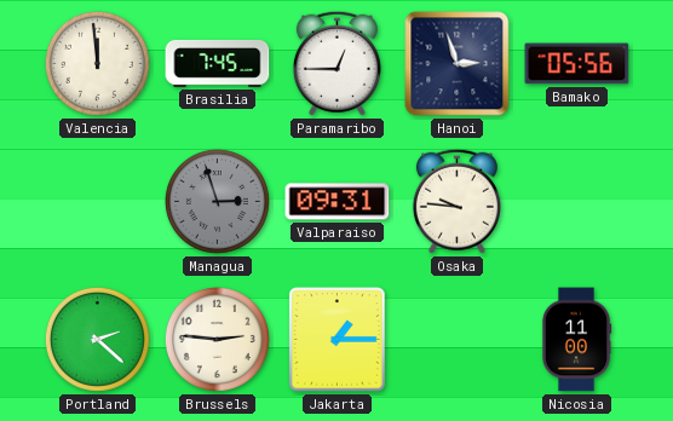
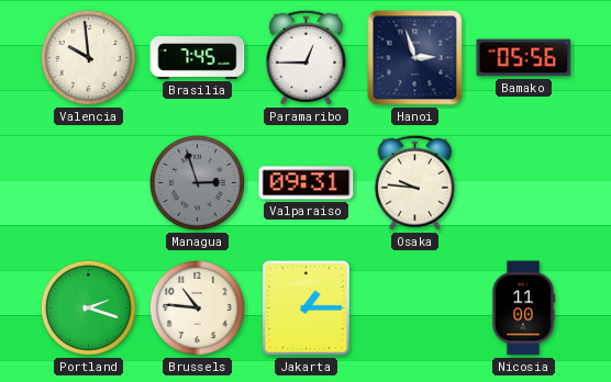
Valencia: 11:59 -> 9:59
Portland: 2:22 -> 2:18
Brussels: 2:46 -> 10:46
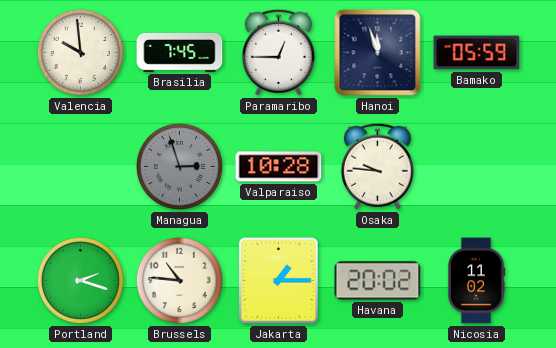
Hanoi: 2:57 -> 11:57
Bamako: 05:56 -> 05:59
Valparaiso: 09:31 -> 10:28
Havana: none -> 20:02
Nicosia: 11:00 -> 11:02
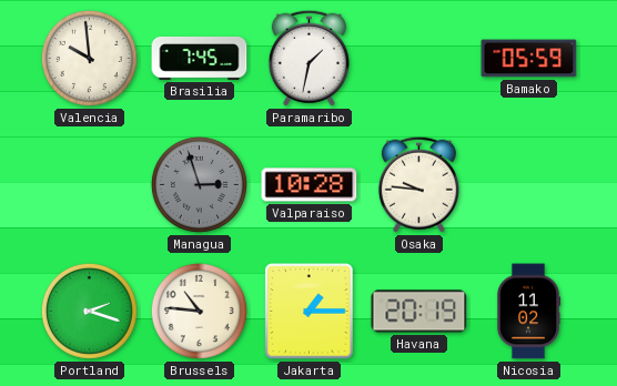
Paramaribo: 12:45 -> 1:32
Hanoi: 11:57 -> none
Havana: 20:02 -> 20:19
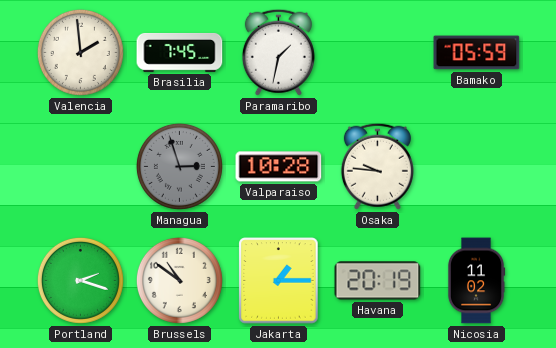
Valencia: 9:59 -> 1:59
Brussels: 10:46 -> 10:51
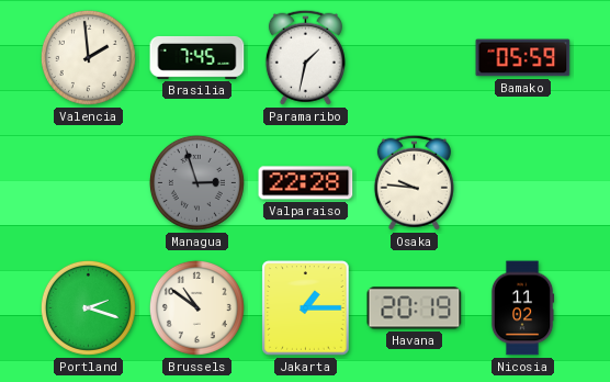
Valparaiso: 10:28 -> 22:28
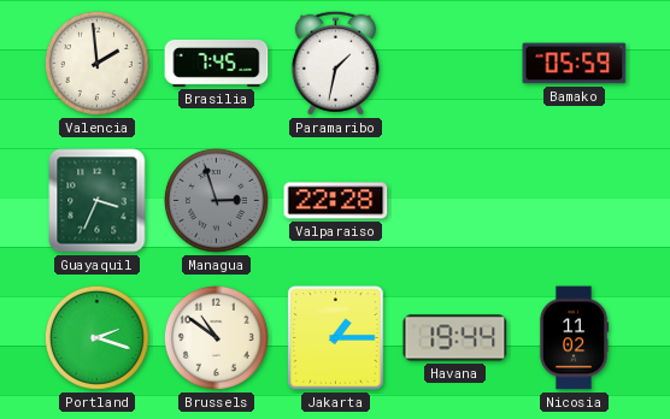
Guayaquil: none -> 3:34
Osaka: 9:46 -> none
Havana: 20:19 -> 19:44
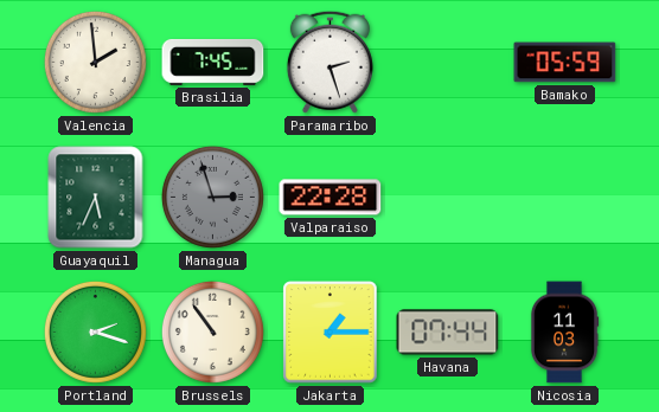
Paramaribo: 1:32 -> 2:27
Guayaquil: 3:34 -> 5:34
Brussels: 10:51 -> 10:54
Havana: 19:44 -> 07:44
Nicosia: 11:02 -> 11:03
